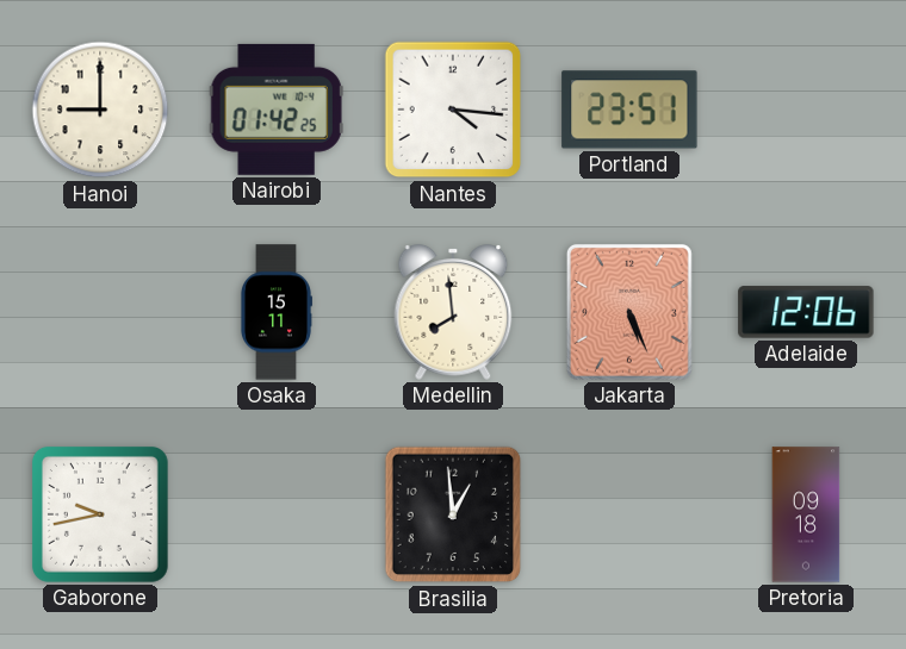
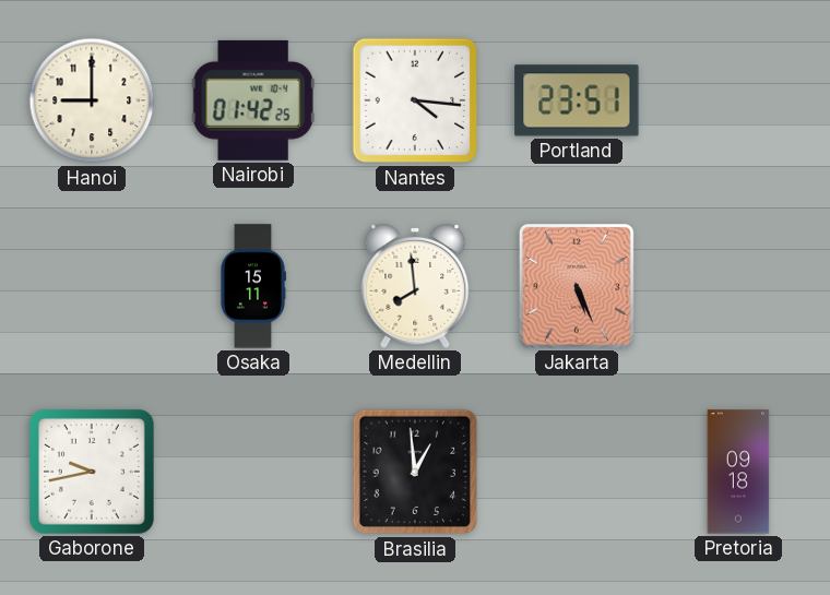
Adelaide: 12:06 -> none
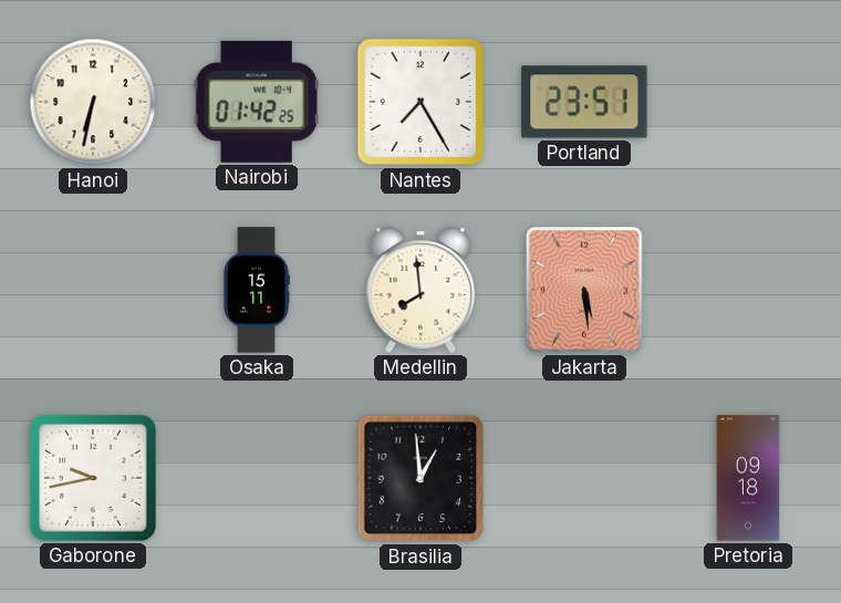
Hanoi: 9:00 -> 6:32
Nantes: 4:16 -> 7:25
Jakarta: 5:26 -> 5:29
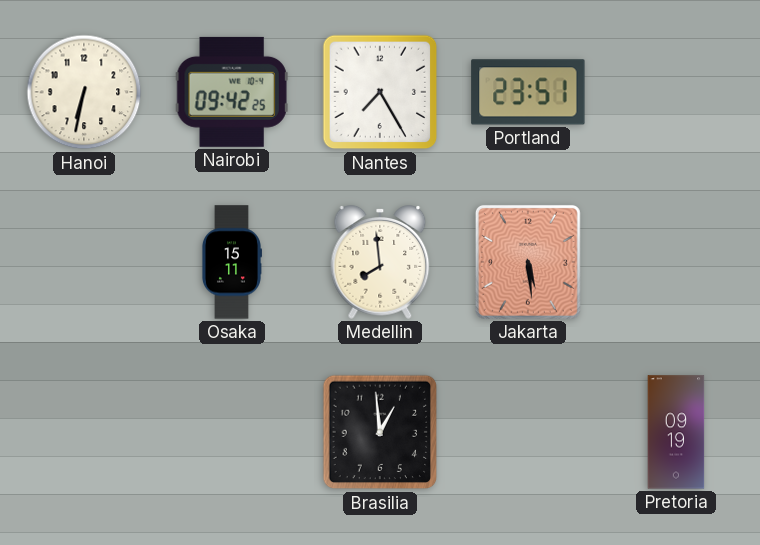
Nairobi: 01:42 -> 09:42
Gaborone: 9:43 -> none
Pretoria: 09:18 -> 09:19
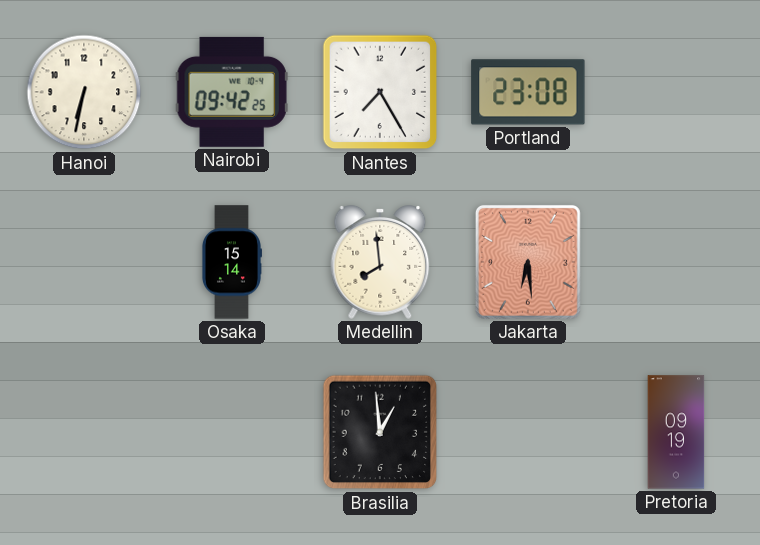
Portland: 23:51 -> 23:08
Osaka: 15:11 -> 15:14
Jakarta: 5:29 -> 6:29
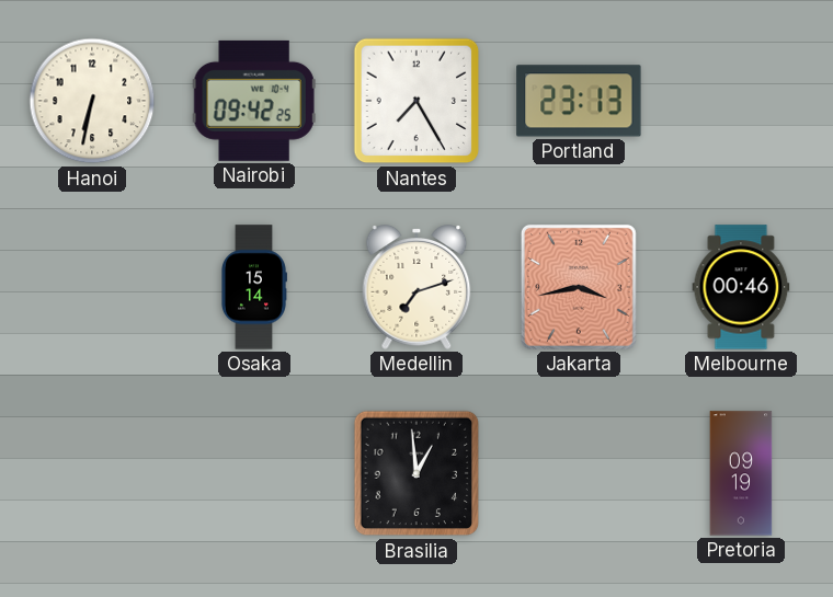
Portland: 23:08 -> 23:13
Medellin: 7:59 -> 7:12
Jakarta: 6:29 -> 3:43
Melbourne: none -> 00:46
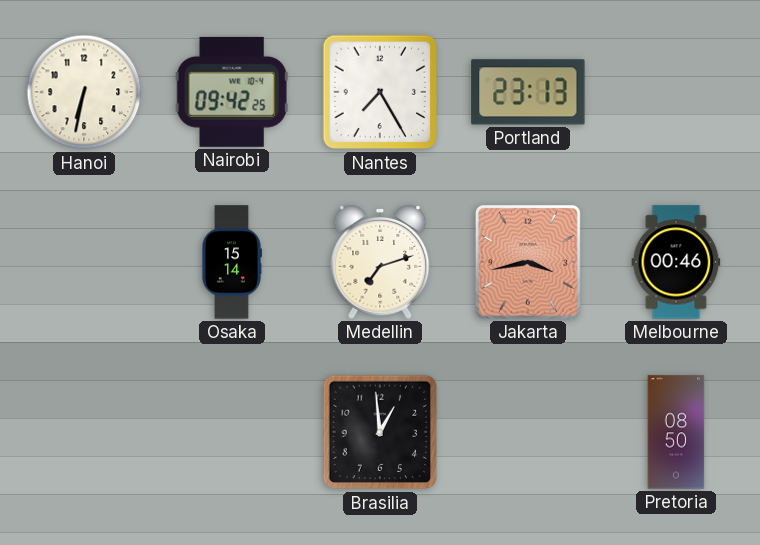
Pretoria: 09:19 -> 08:50
